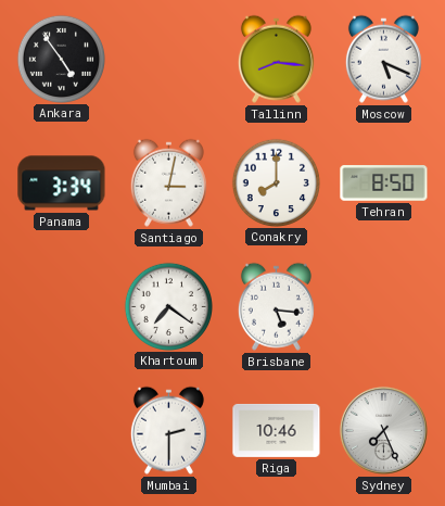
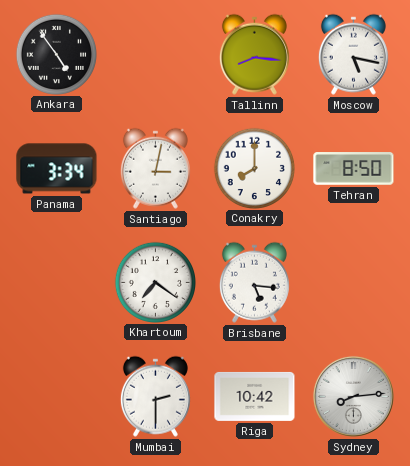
Moscow: 5:19 -> 5:17
Riga: 10:46 -> 10:42
Sydney: 7:26 -> 8:14
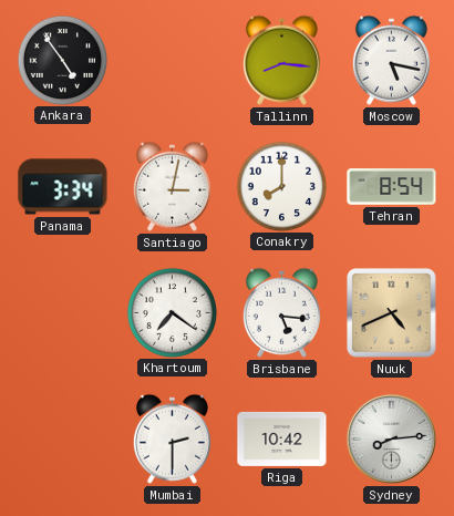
Tehran: 8:50 -> 8:54
Nuuk: none -> 4:41
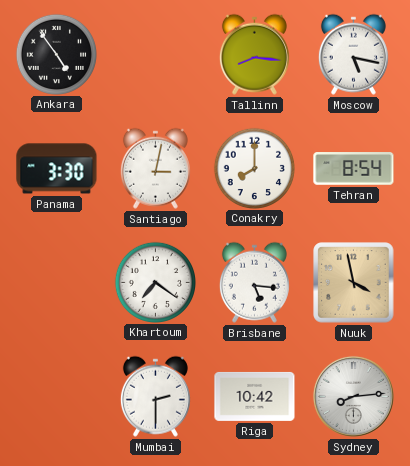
Panama: 3:34 -> 3:30
Nuuk: 4:41 -> 3:58
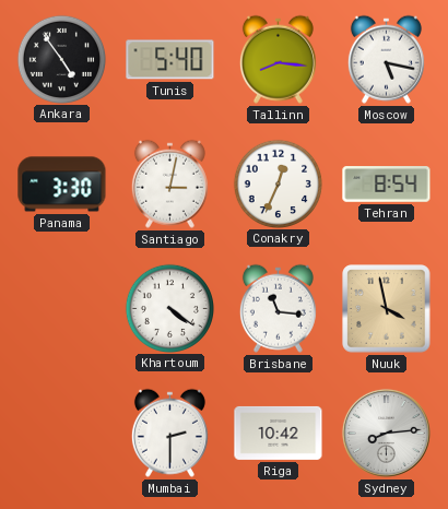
Tunis: none -> 5:40
Conakry: 8:00 -> 12:34
Khartoum: 7:21 -> 4:21
Brisbane: 5:16 -> 11:16
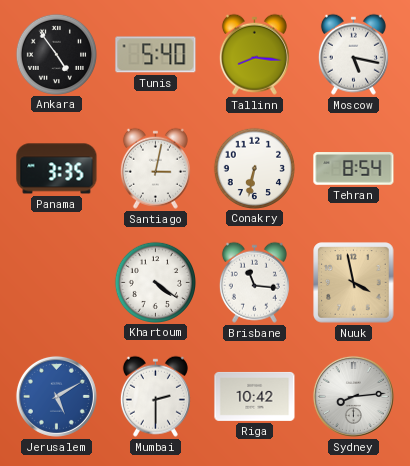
Panama: 3:30 -> 3:35
Conakry: 12:34 -> 6:32
Jerusalem: none -> 5:10
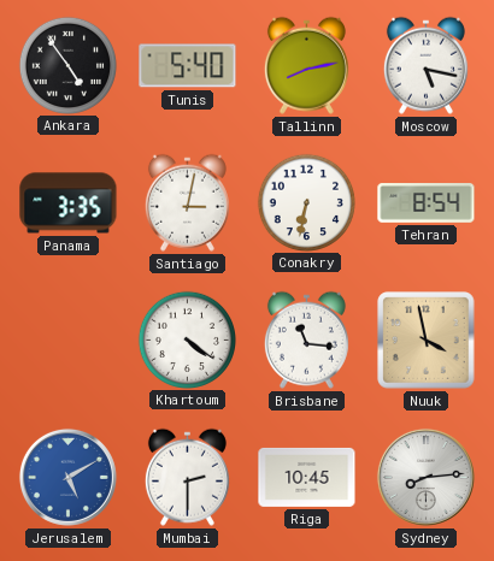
Tallinn: 8:16 -> 8:13
Riga: 10:42 -> 10:45
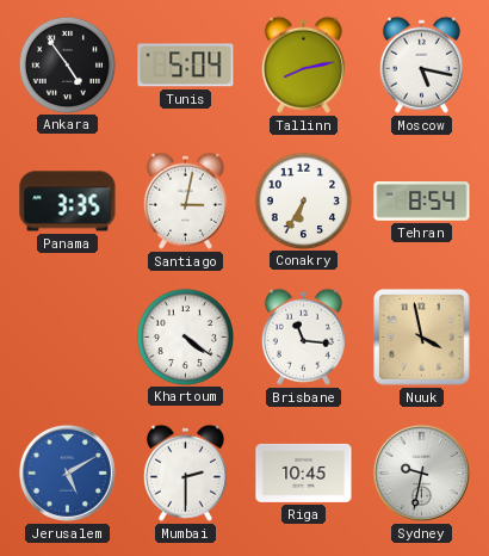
Tunis: 5:40 -> 5:04
Conakry: 6:32 -> 6:35
Sydney: 8:14 -> 9:32
